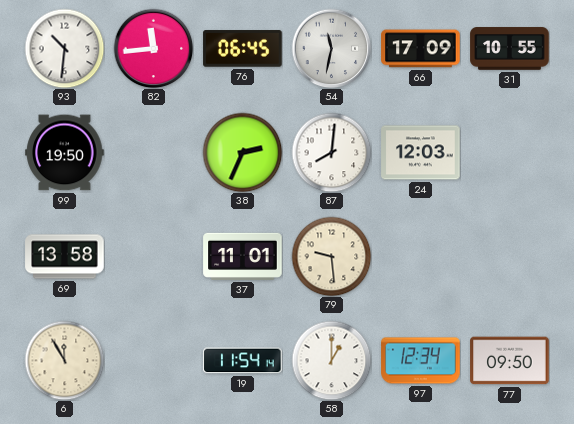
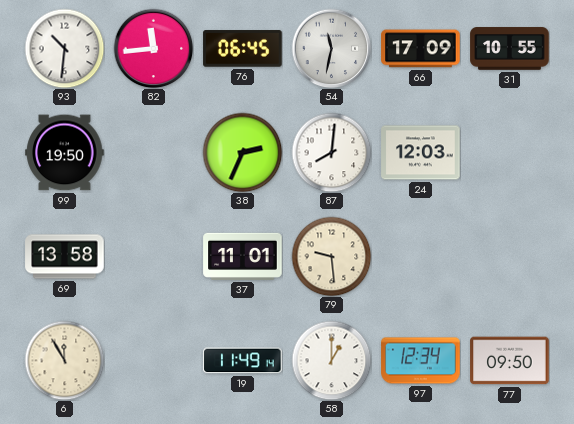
19: 11:54 -> 11:49
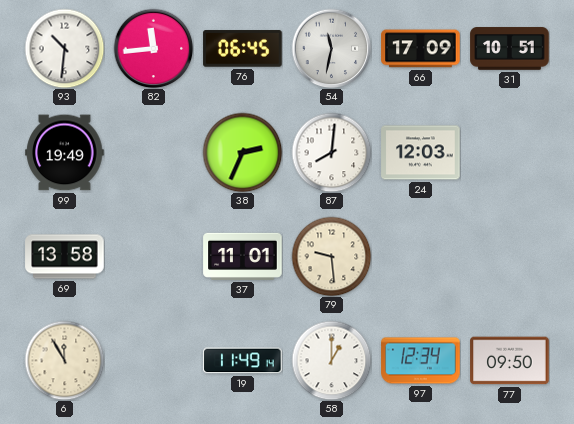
31: 10:55 -> 10:51
99: 19:50 -> 19:49
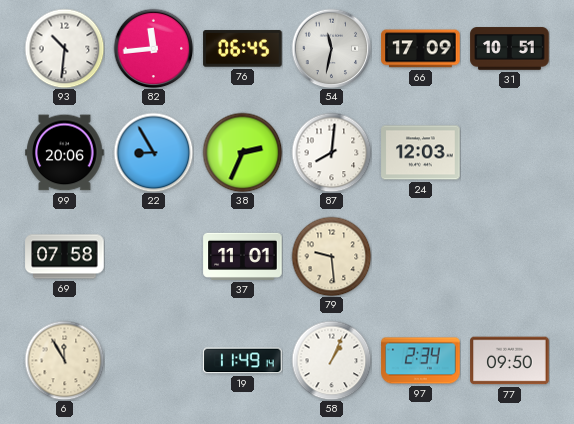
99: 19:49 -> 20:06
22: none -> 8:55
69: 13:58 -> 07:58
58: 1:00 -> 1:04
97: 12:34 -> 2:34
